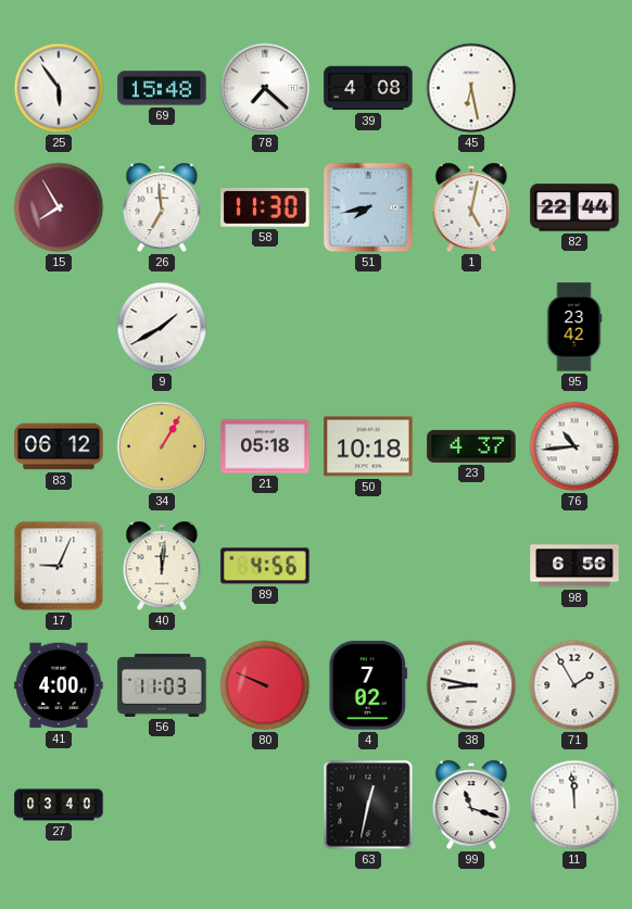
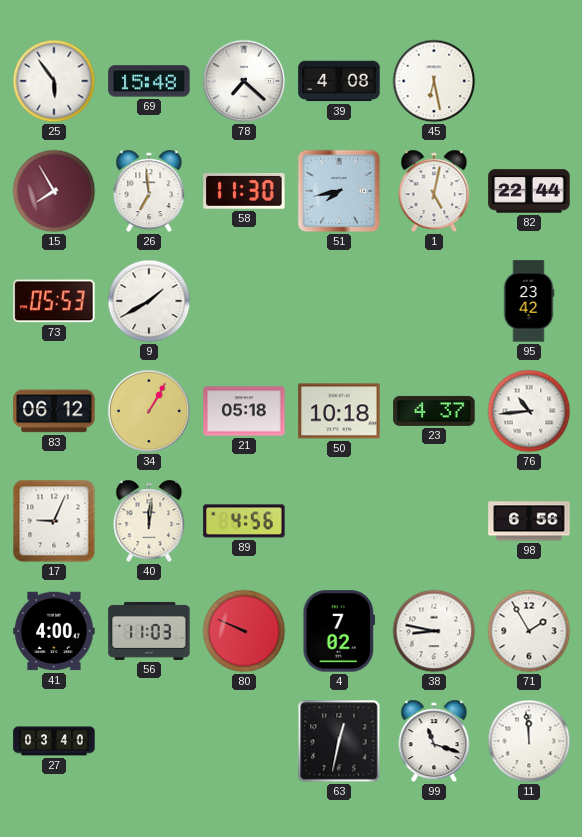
73: none -> 05:53
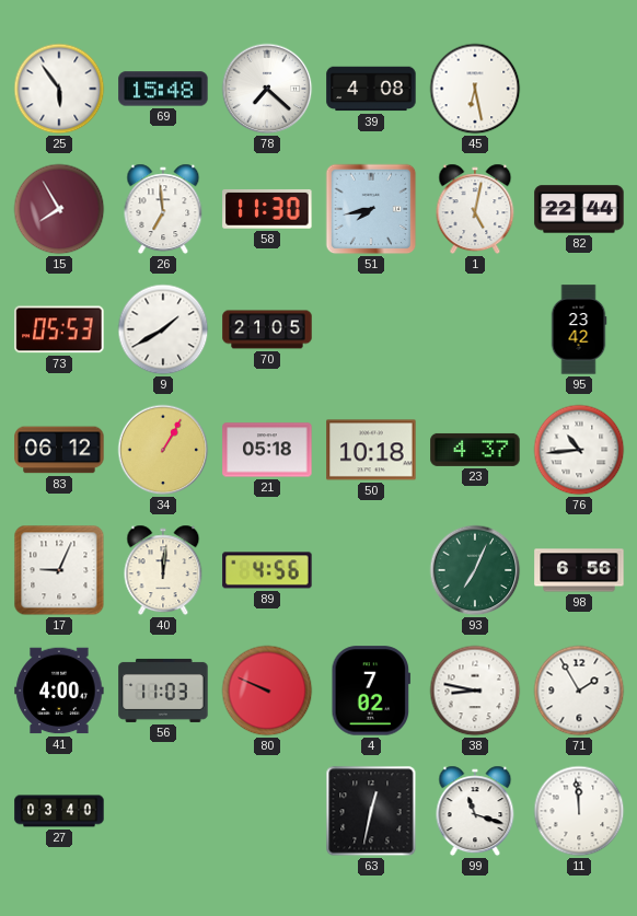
70: none -> 21:05
93: none -> 7:04
